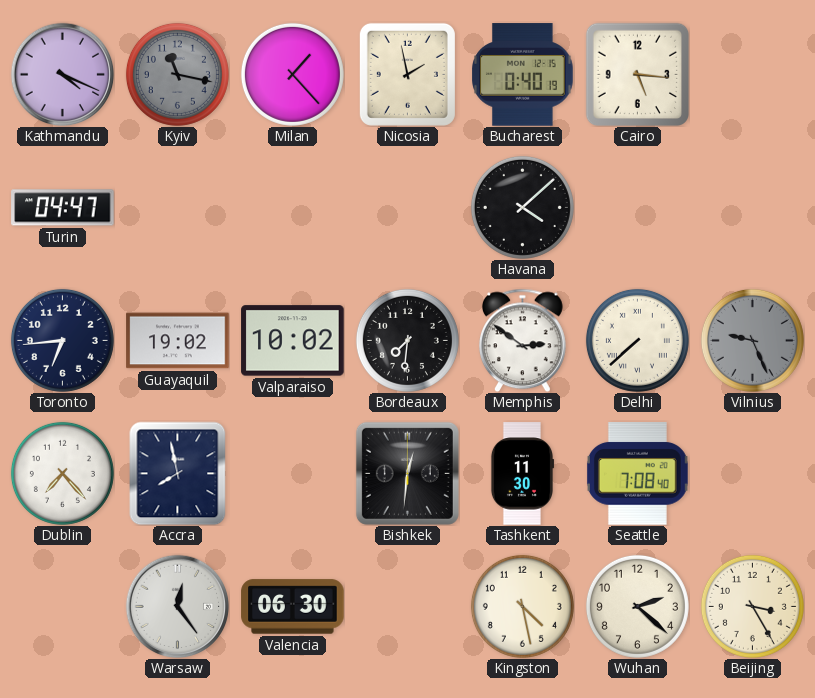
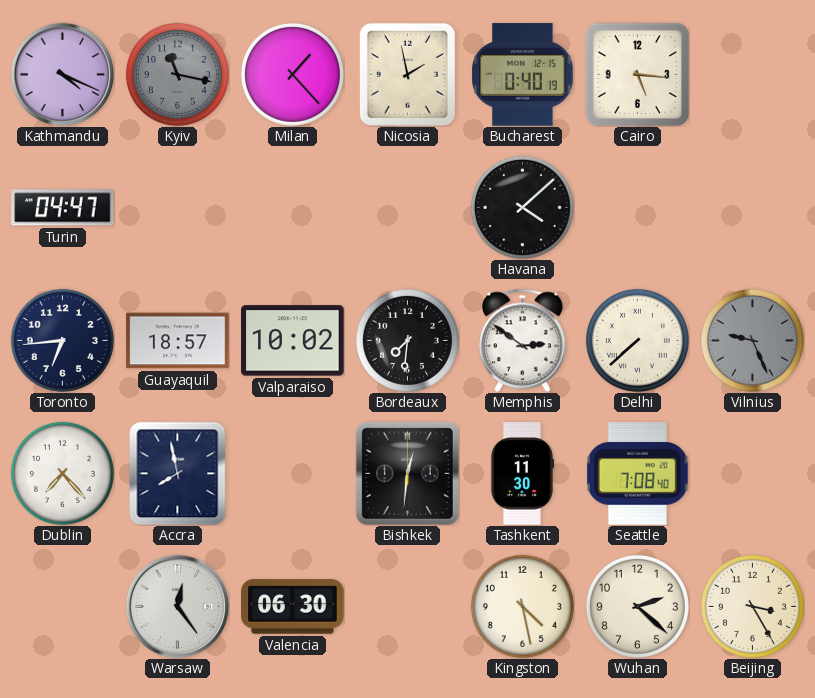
Guayaquil: 19:02 -> 18:57
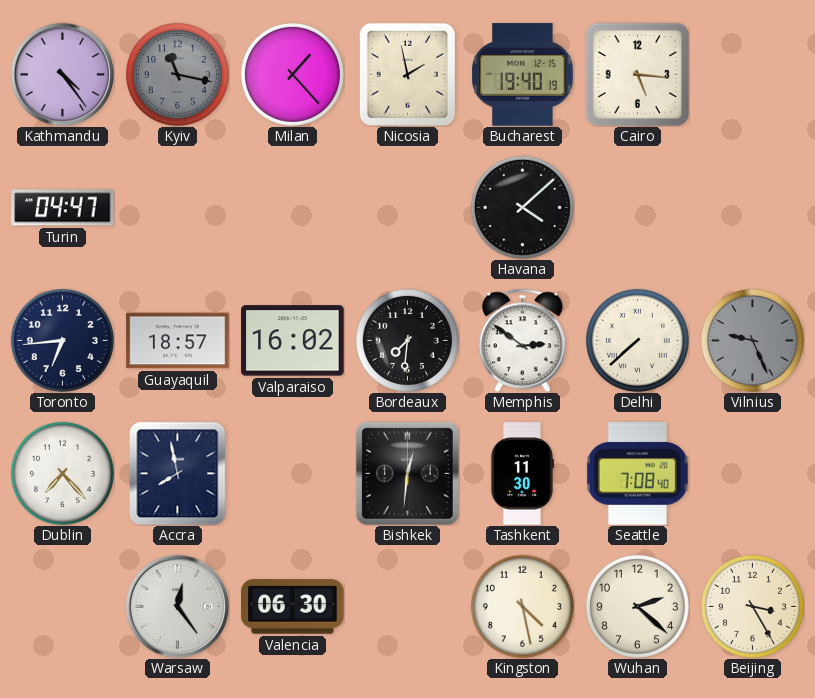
Kathmandu: 4:19 -> 4:24
Bucharest: 0:40 -> 19:40
Valparaiso: 10:02 -> 16:02
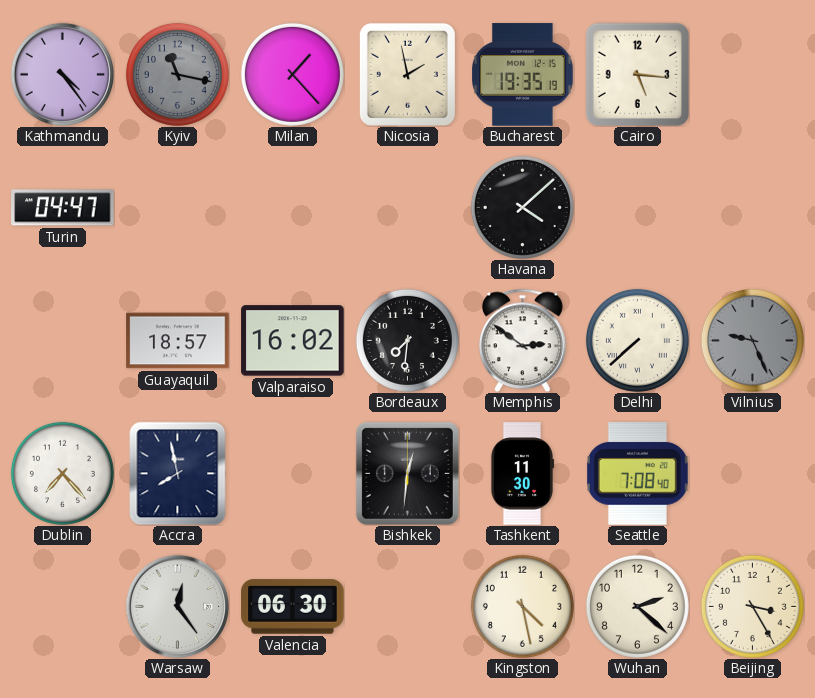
Bucharest: 19:40 -> 19:35
Toronto: 6:44 -> none
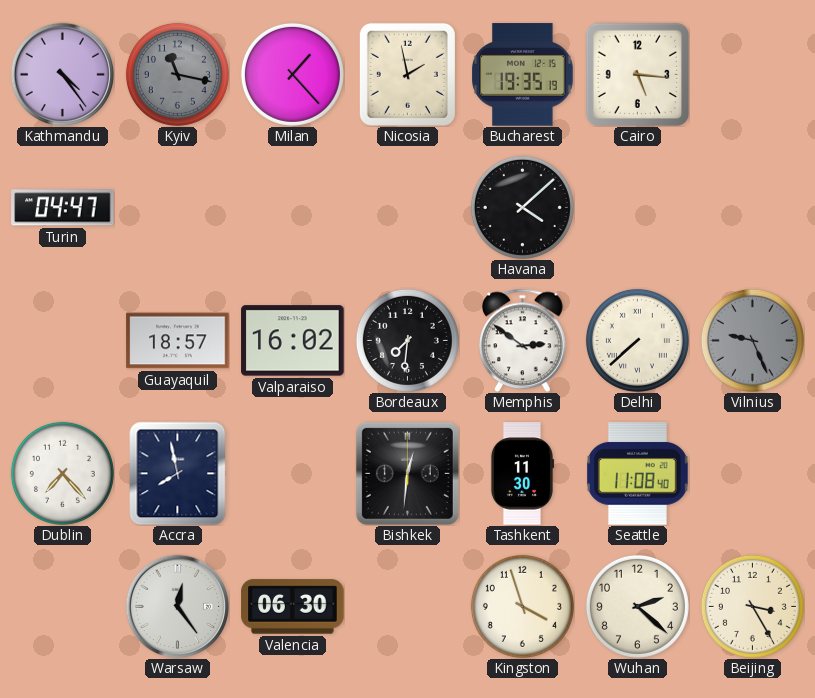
Seattle: 7:08 -> 11:08
Kingston: 4:28 -> 3:57
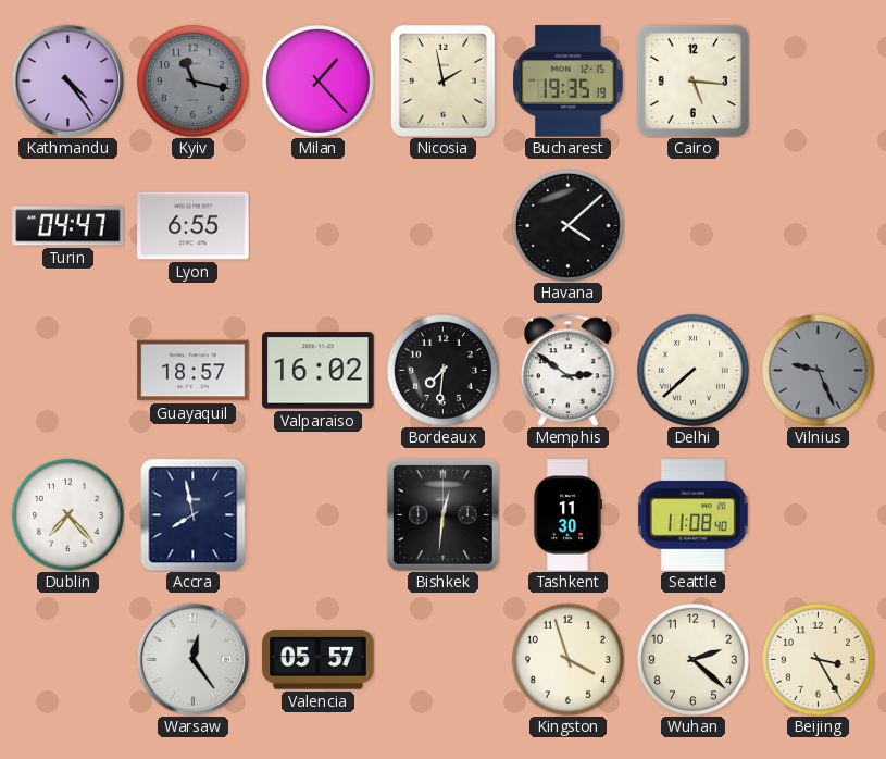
Lyon: none -> 6:55
Valencia: 06:30 -> 05:57
